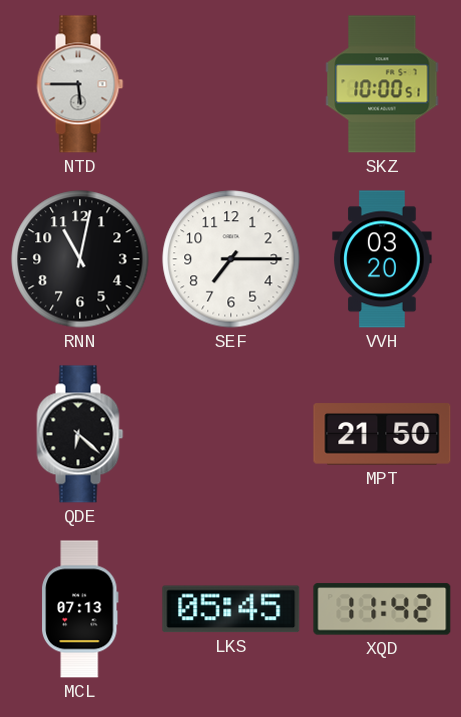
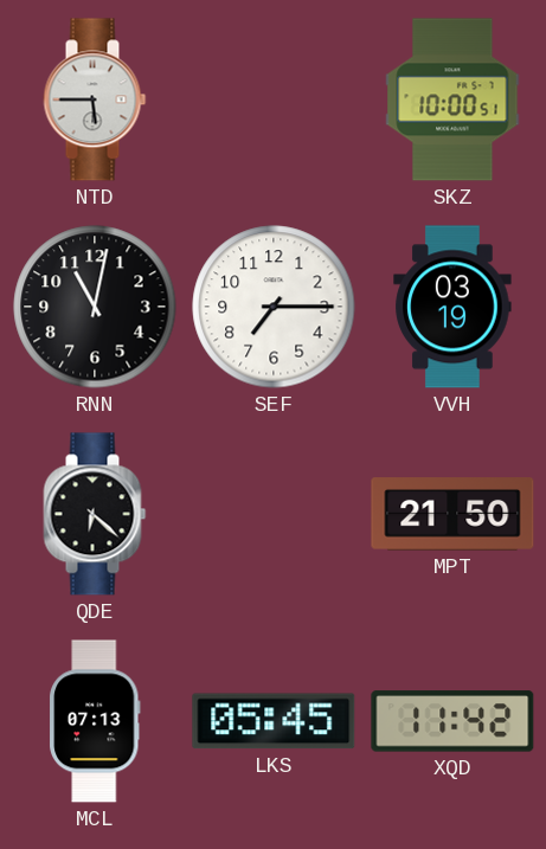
VVH: 03:20 -> 03:19
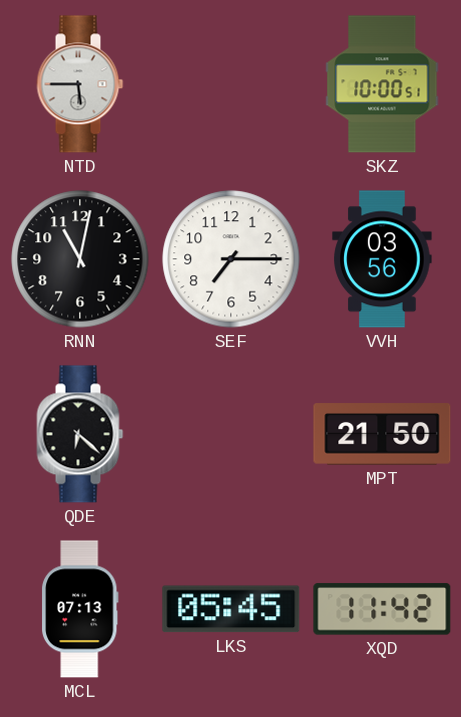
VVH: 03:19 -> 03:56
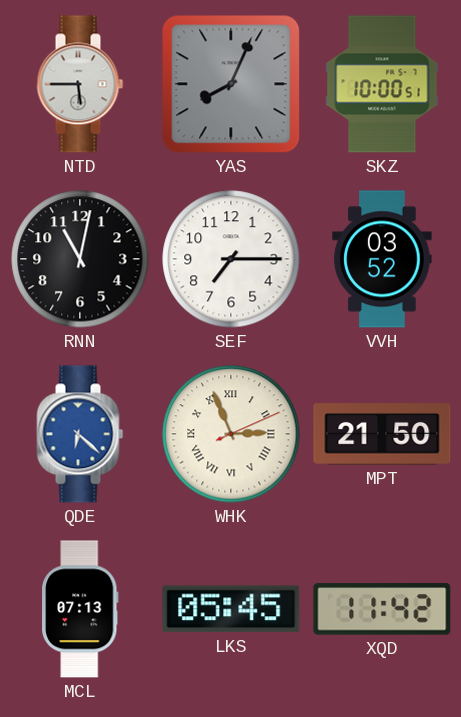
YAS: none -> 8:04
VVH: 03:56 -> 03:52
QDE dial: black -> blue
WHK: none -> 2:56
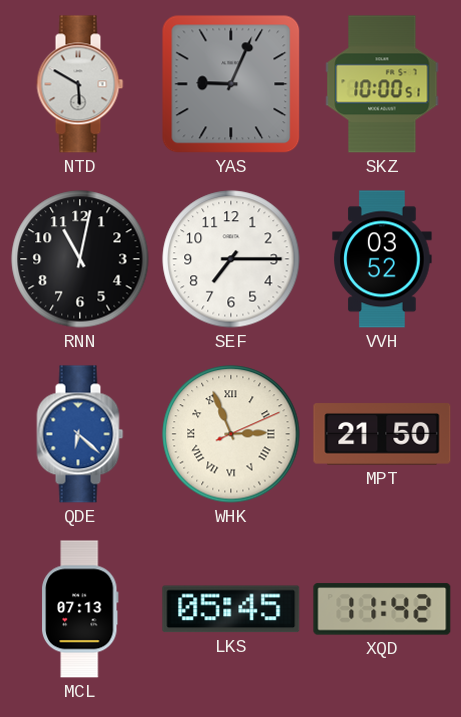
NTD: 5:45 -> 5:50
YAS: 8:04 -> 9:04
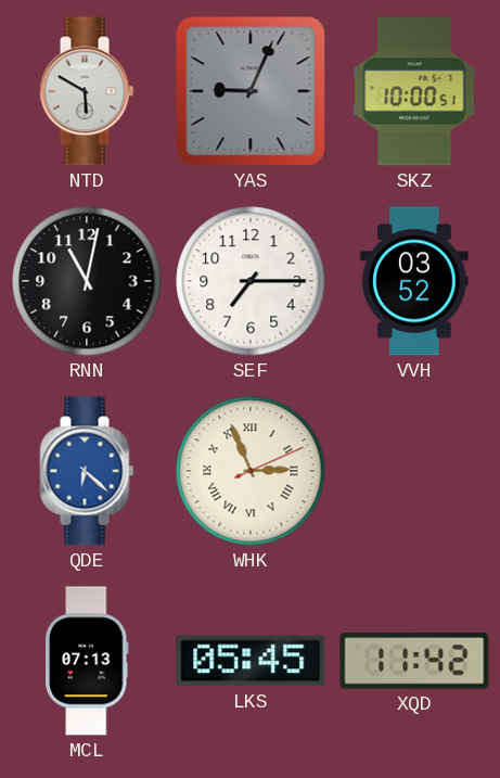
MPT: 21:50 -> none
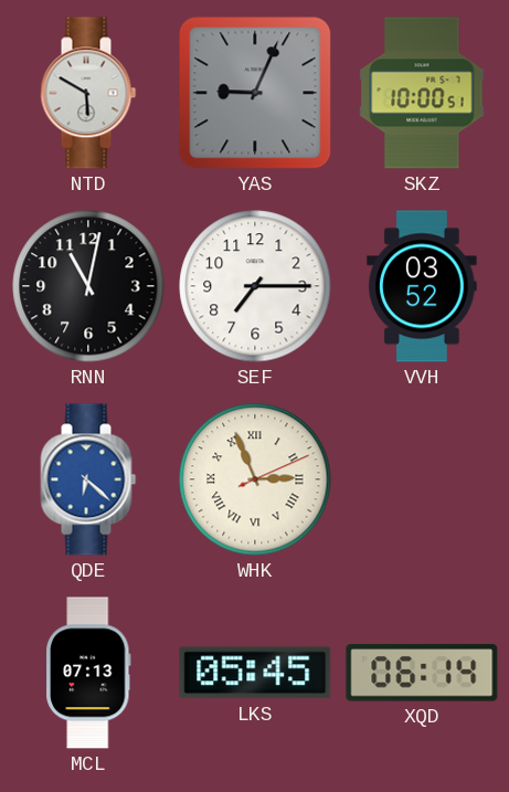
XQD: 11:42 -> 06:14
